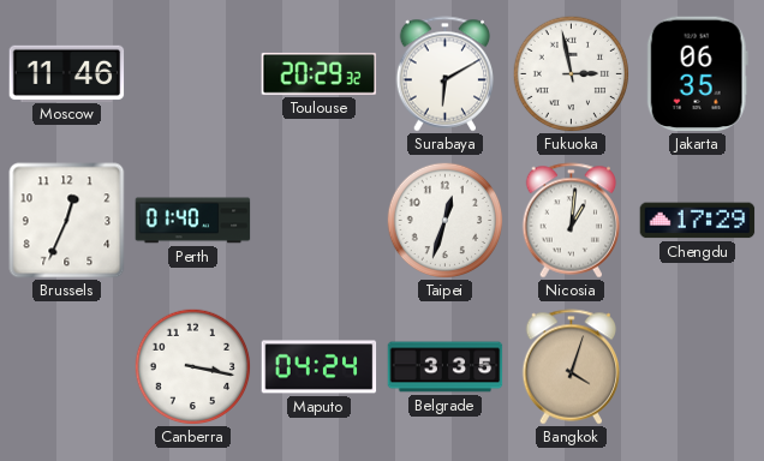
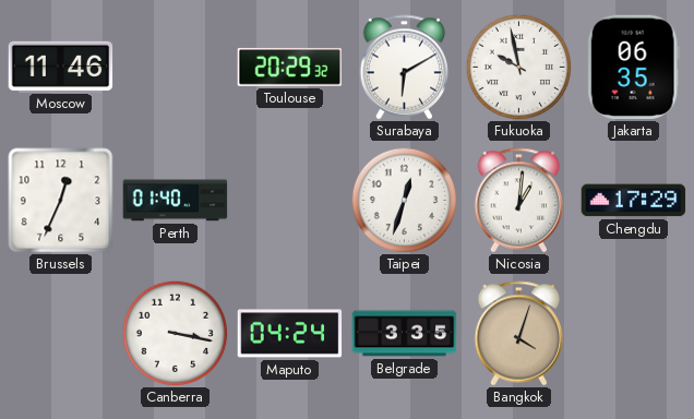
Fukuoka: 2:58 -> 9:58
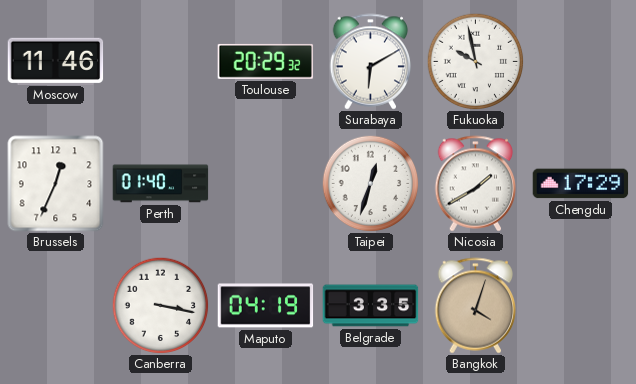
Jakarta: 06:35 -> none
Nicosia: 1:01 -> 1:40
Maputo: 04:24 -> 04:19
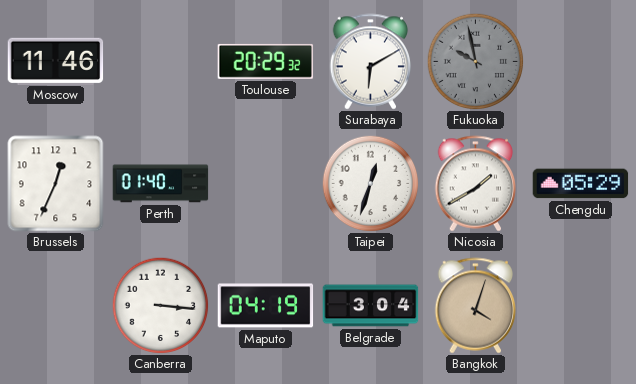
Fukuoka dial: white -> grey
Chengdu: 17:29 -> 05:29
Canberra: 3:17 -> 3:16
Belgrade: 3:35 -> 3:04
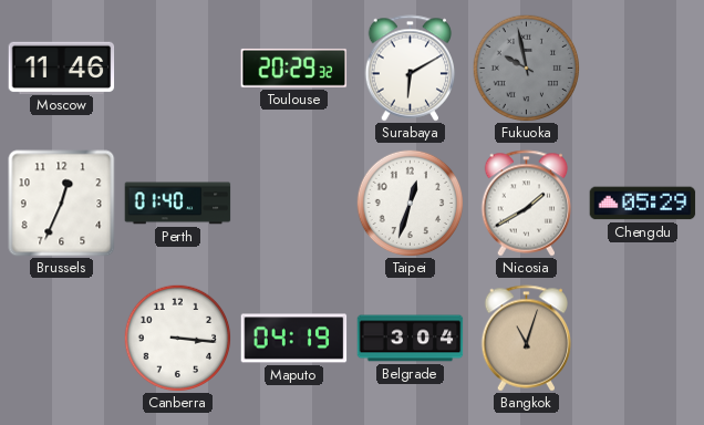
Bangkok: 4:03 -> 11:03
